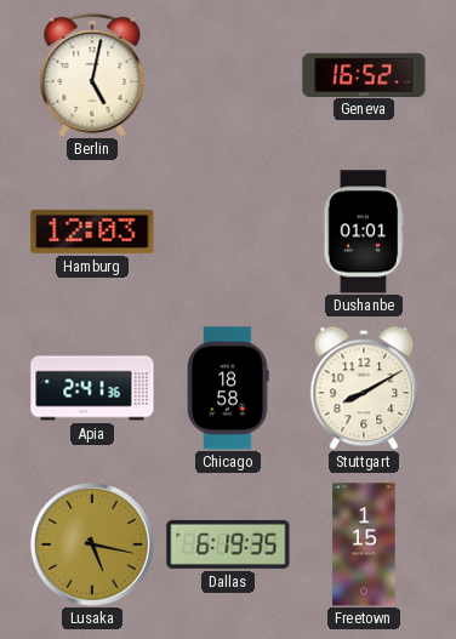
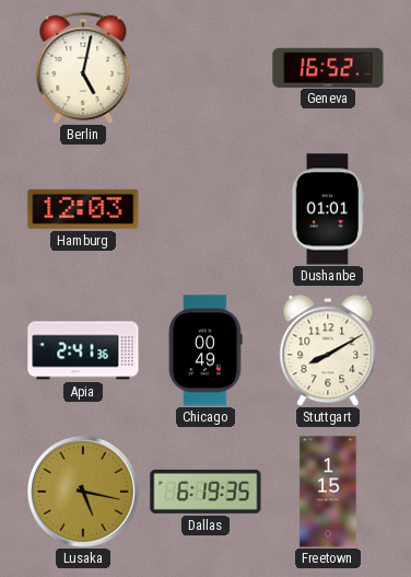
Chicago: 18:58 -> 00:49
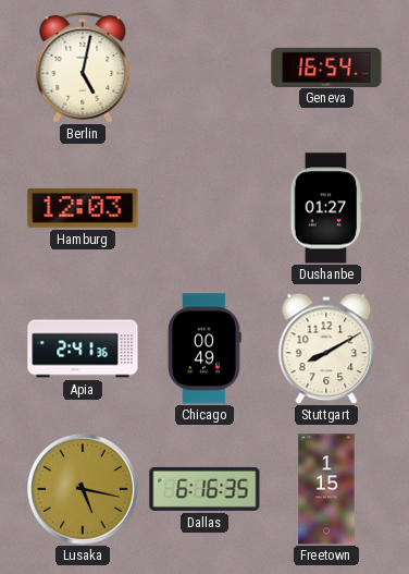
Geneva: 16:52 -> 16:54
Dushanbe: 01:01 -> 01:27
Dallas: 6:19 -> 6:16
